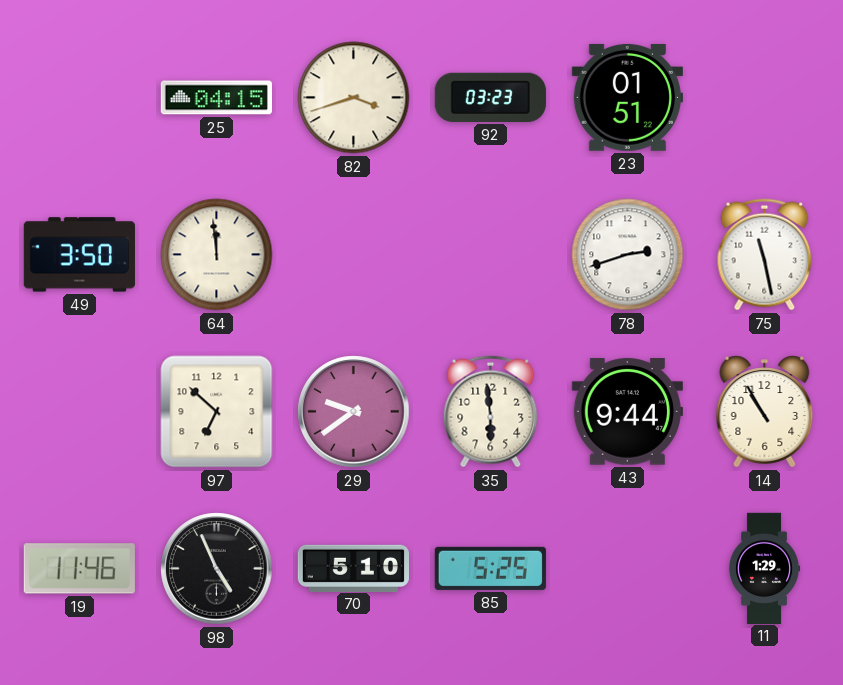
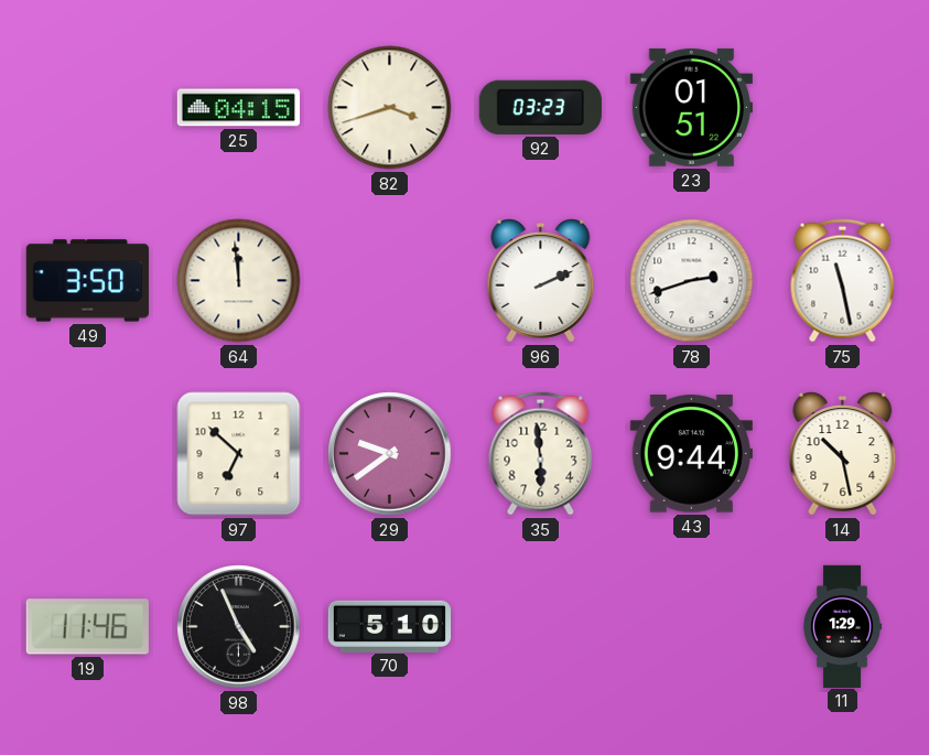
96: none -> 2:11
14: 10:55 -> 10:28
85: 5:25 -> none
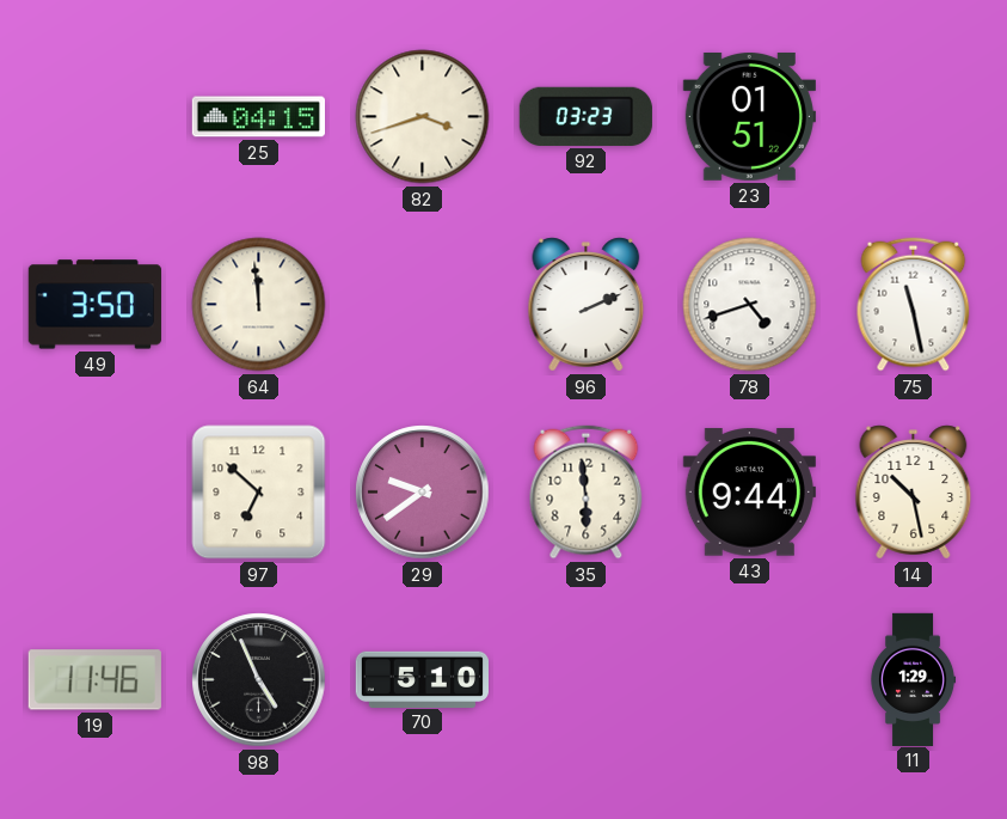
78: 2:42 -> 4:42
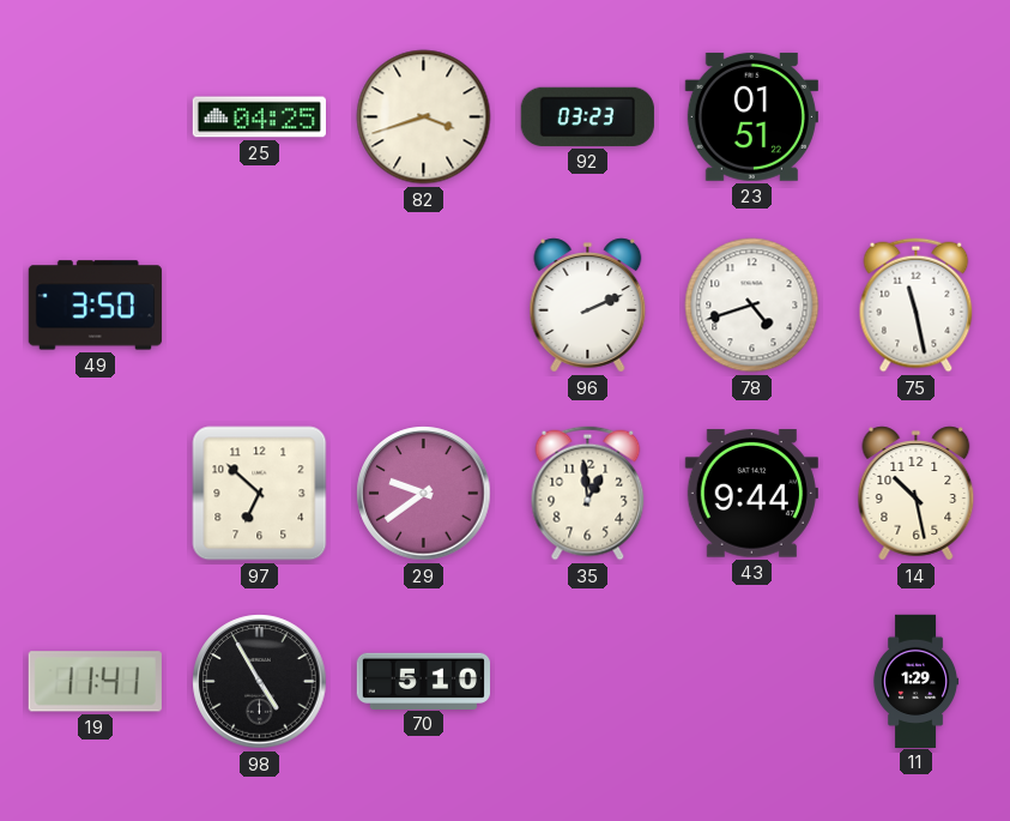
25: 04:15 -> 04:25
64: 11:59 -> none
35: 5:59 -> 12:59
19: 11:46 -> 11:41
98: 4:56 -> 4:55
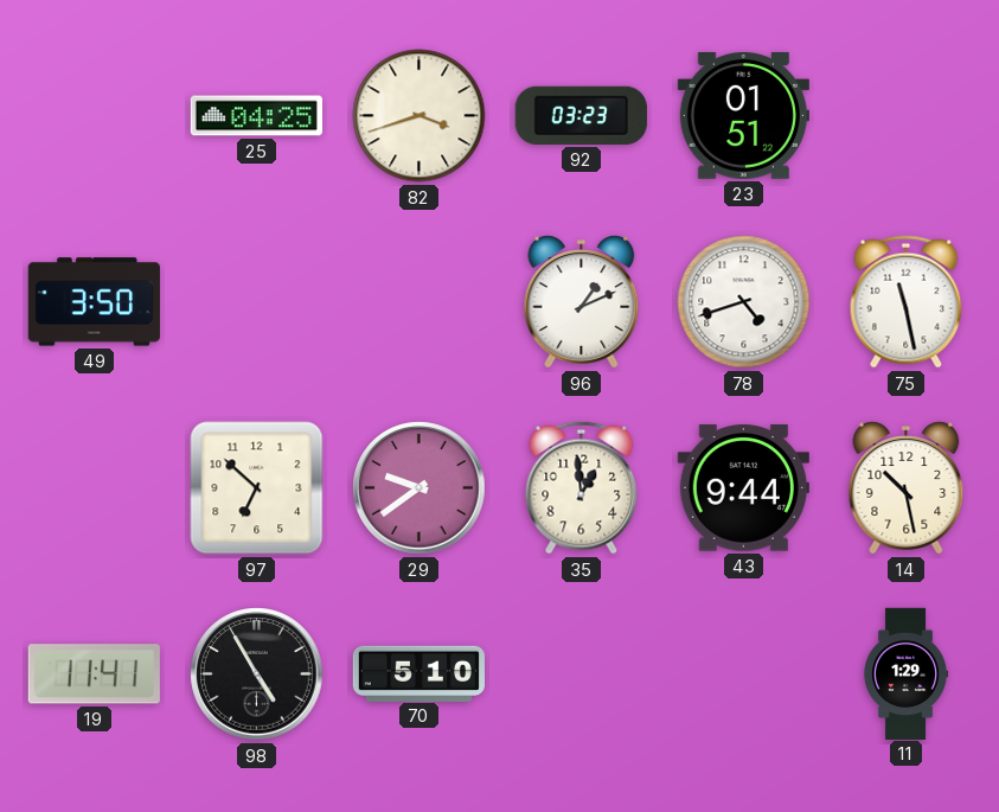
96: 2:11 -> 1:11
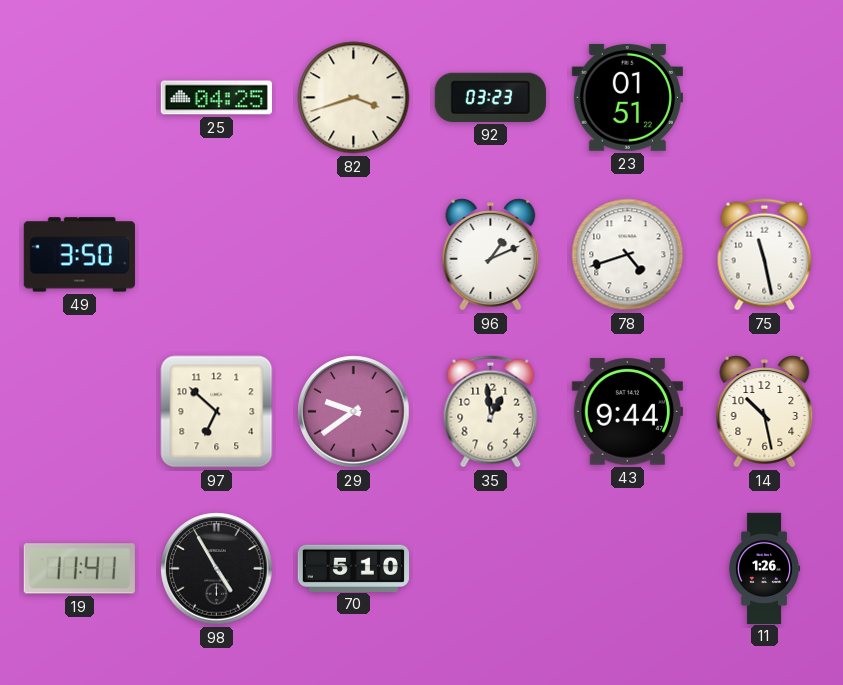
11: 1:29 -> 1:26
